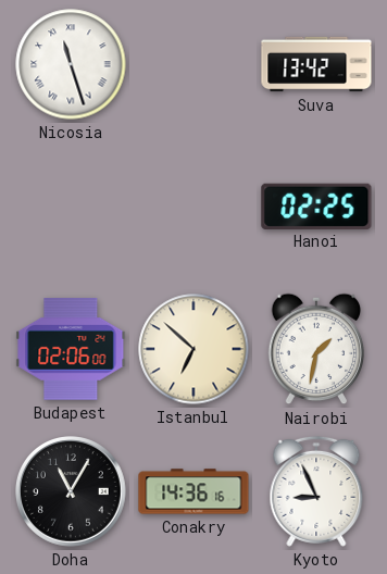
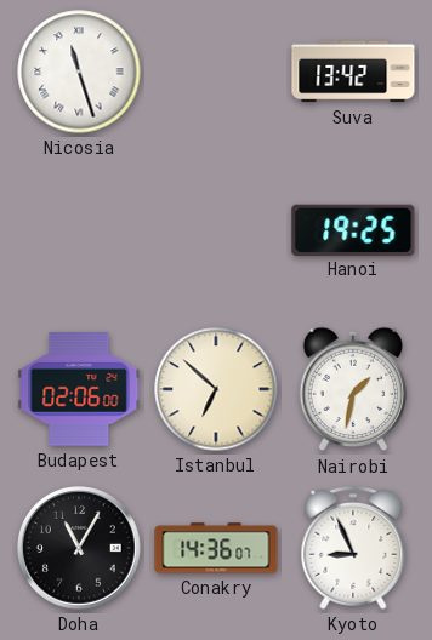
Hanoi: 02:25 -> 19:25
Conakry: 14:36:16 -> 14:36:07
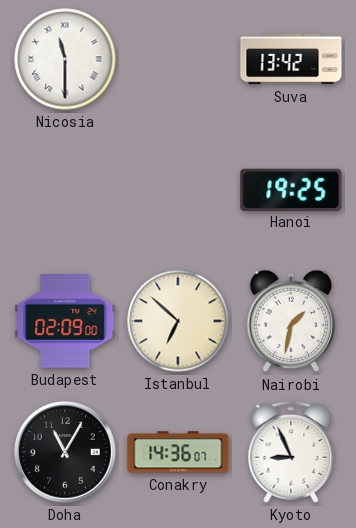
Nicosia: 11:27 -> 11:30
Budapest: 02:06 -> 02:09
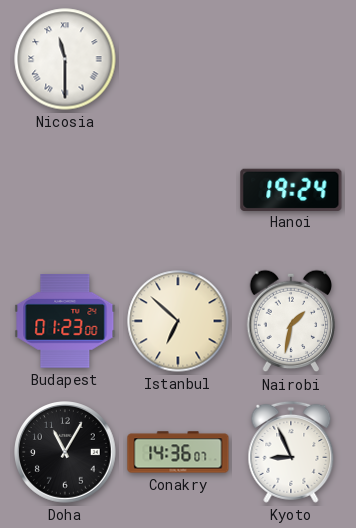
Suva: 13:42 -> none
Hanoi: 19:25 -> 19:24
Budapest: 02:09 -> 01:23
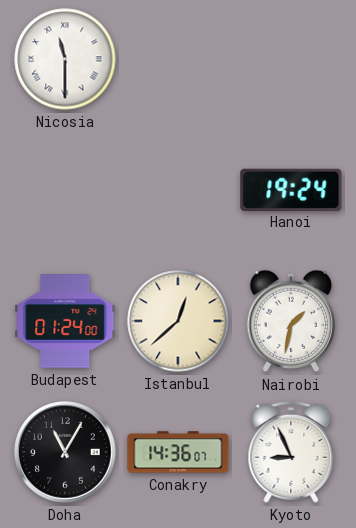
Budapest: 01:23 -> 01:24
Istanbul: 6:52 -> 12:38
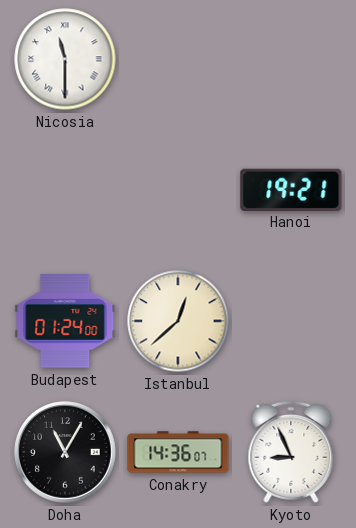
Hanoi: 19:24 -> 19:21
Nairobi: 1:32 -> none
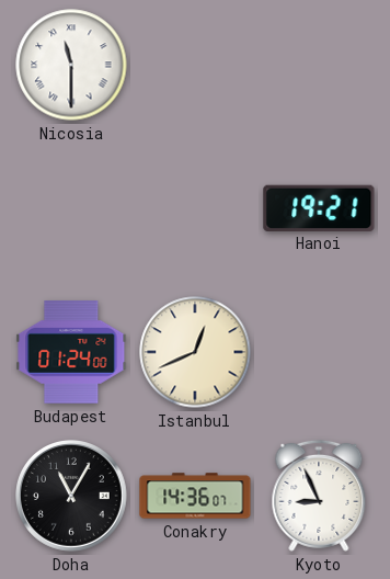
Istanbul: 12:38 -> 12:41
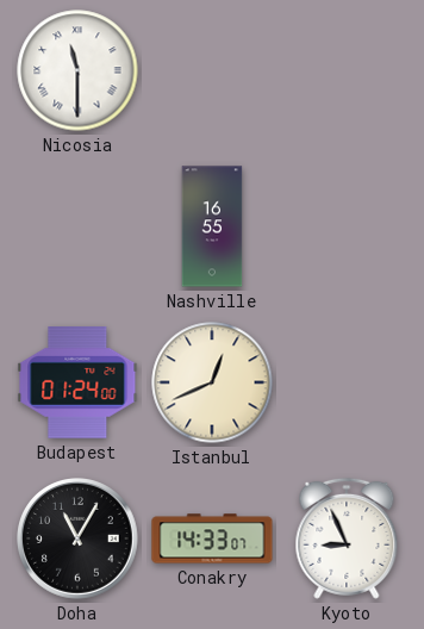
Nashville: none -> 16:55
Hanoi: 19:21 -> none
Conakry: 14:36 -> 14:33
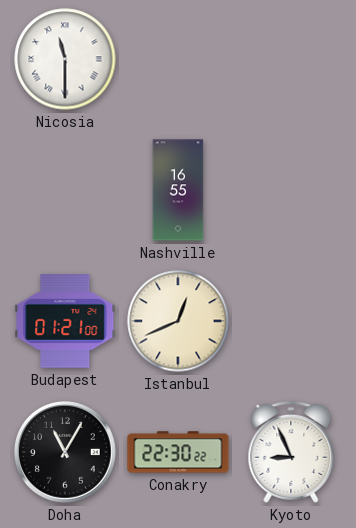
Budapest: 01:24 -> 01:21
Conakry: 14:33 -> 22:30
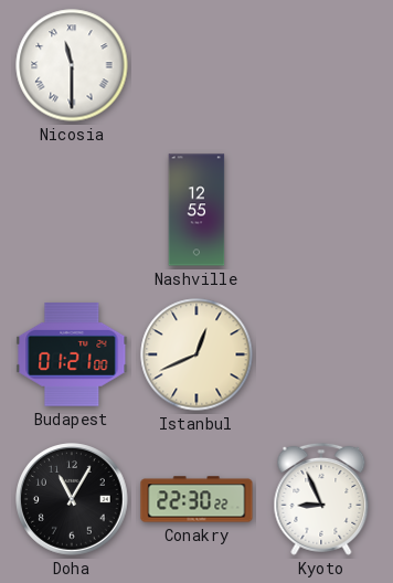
Nashville: 16:55 -> 12:55
